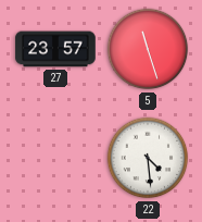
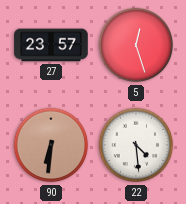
5: 11:27 -> 12:27
90: none -> 6:31
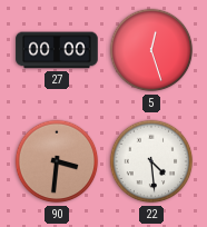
27: 23:57 -> 00:00
90: 6:31 -> 3:31
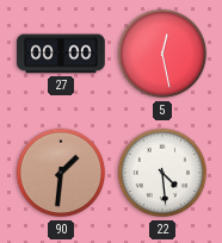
5: 12:27 -> 12:28
90: 3:31 -> 1:31
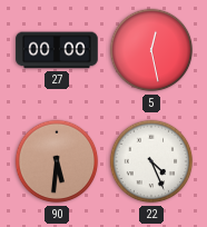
90: 1:31 -> 5:31
22: 4:29 -> 4:26
